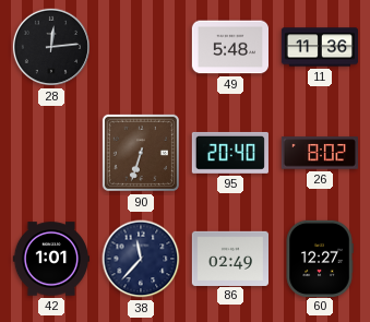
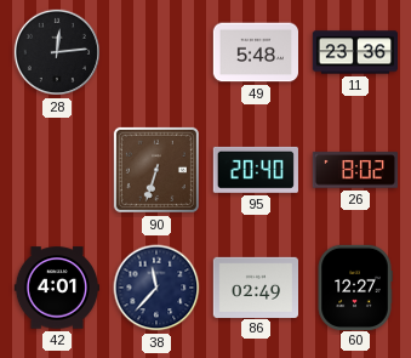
11: 11:36 -> 23:36
42: 1:01 -> 4:01
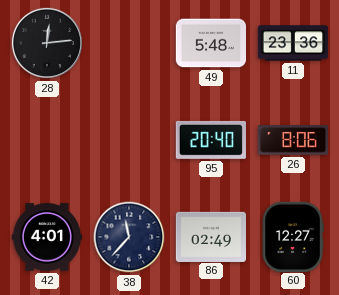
90: 6:33 -> none
26: 8:02 -> 8:06
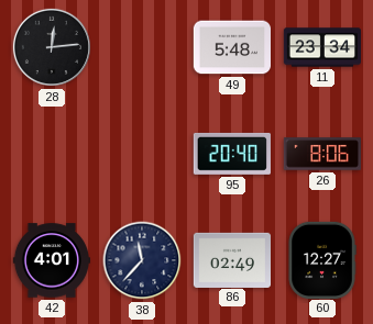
11: 23:36 -> 23:34
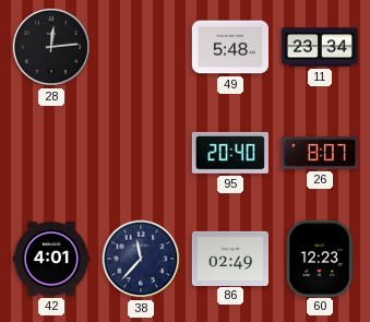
26: 8:06 -> 8:07
60: 12:27 -> 12:23
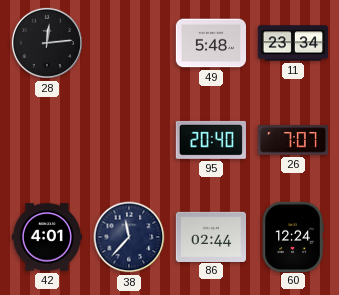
26: 8:07 -> 7:07
86: 02:49 -> 02:44
60: 12:23 -> 12:24
